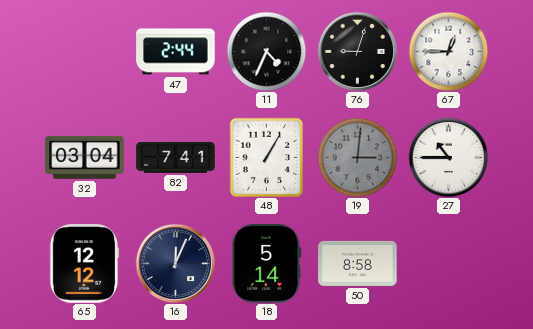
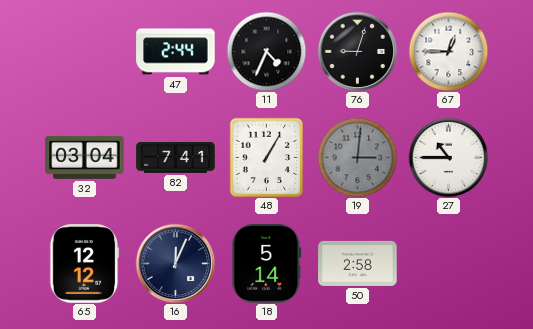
50: 8:58 -> 2:58
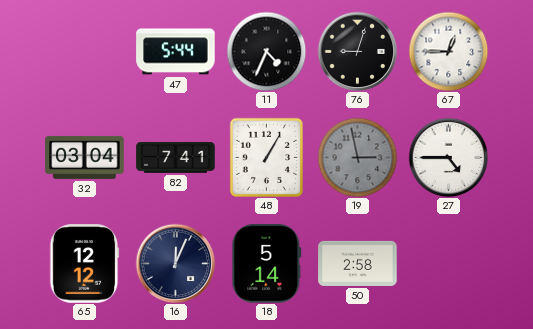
47: 2:44 -> 5:44
19: 3:01 -> 2:58
27: 10:45 -> 4:45
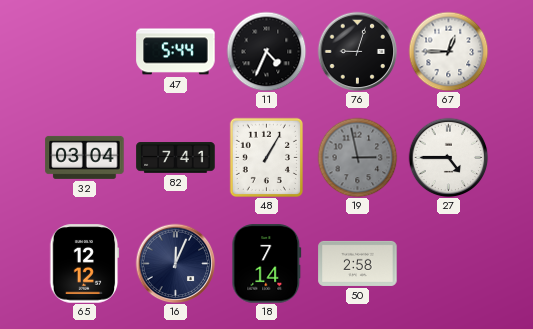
18: 5:14 -> 7:14
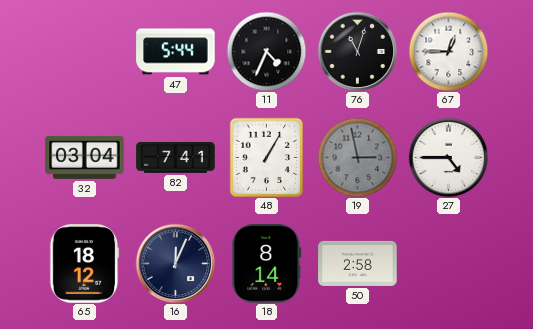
76: 9:03 -> 11:03
65: 12:12 -> 18:12
18: 7:14 -> 8:14
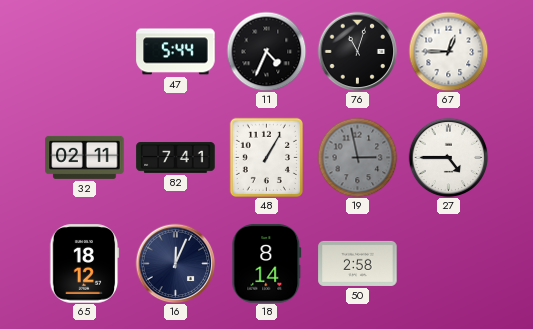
32: 03:04 -> 02:11
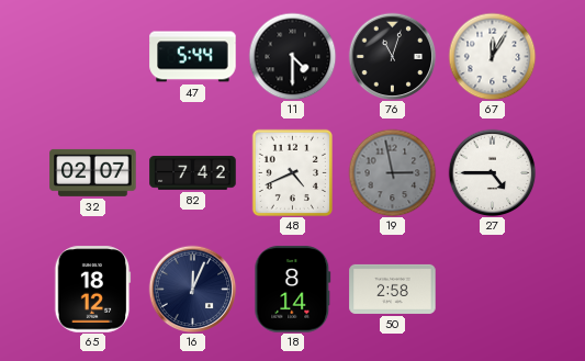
11: 4:34 -> 4:30
67: 12:45 -> 12:05
32: 02:11 -> 02:07
82: 7:41 -> 7:42
48: 1:05 -> 4:41
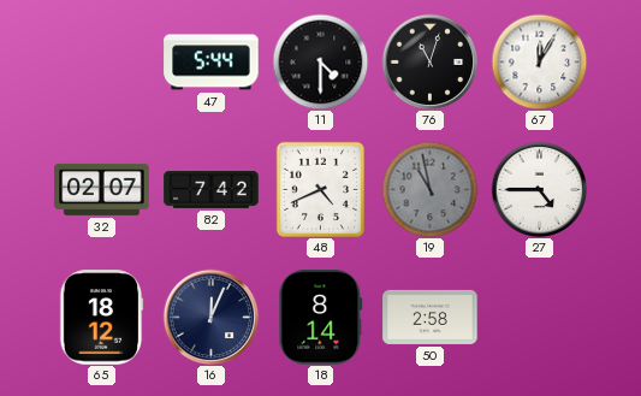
19: 2:58 -> 10:58
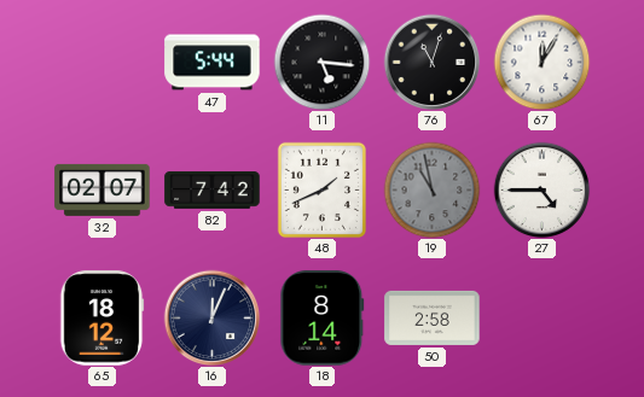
11: 4:30 -> 5:16
48: 4:41 -> 1:41
